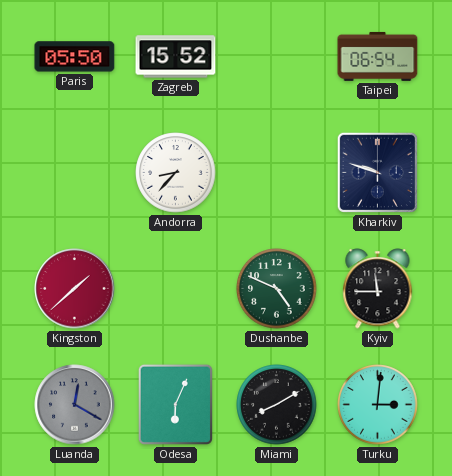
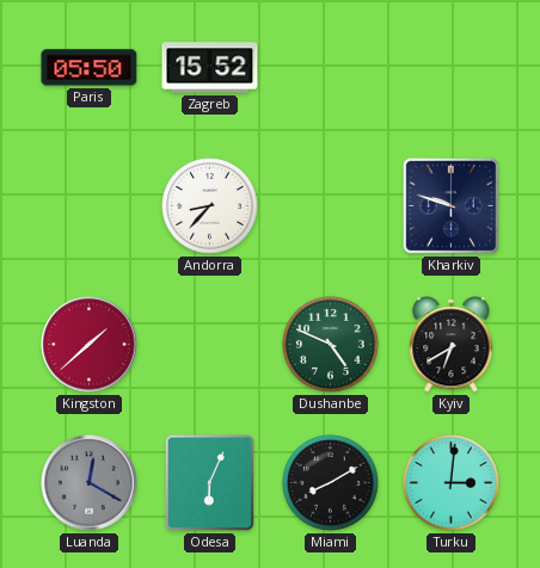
Taipei: 06:54 -> none
Kyiv: 11:45 -> 6:40
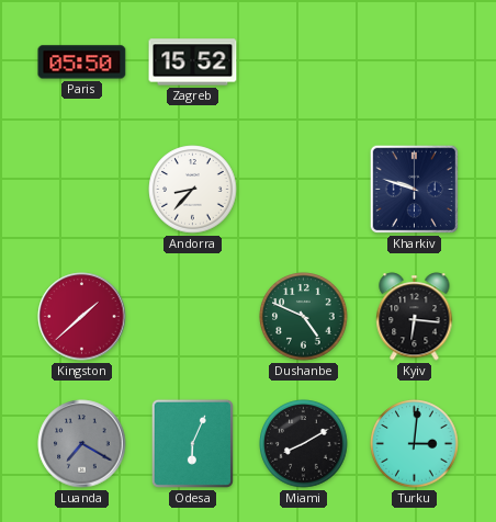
Kyiv: 6:40 -> 6:16
Luanda: 12:20 -> 7:20
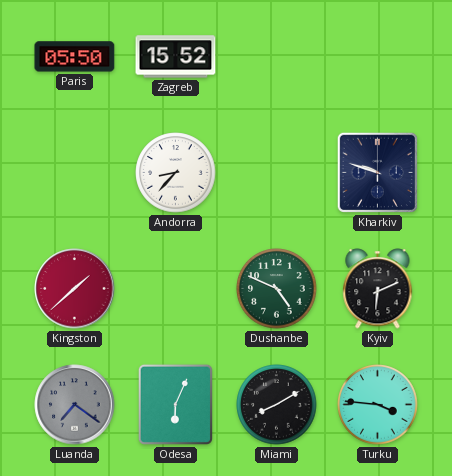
Kyiv: 6:16 -> 6:11
Luanda: 7:20 -> 7:21
Turku: 3:01 -> 3:46
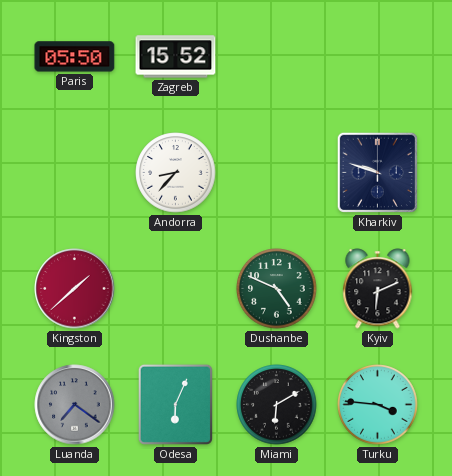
Miami: 8:10 -> 6:10
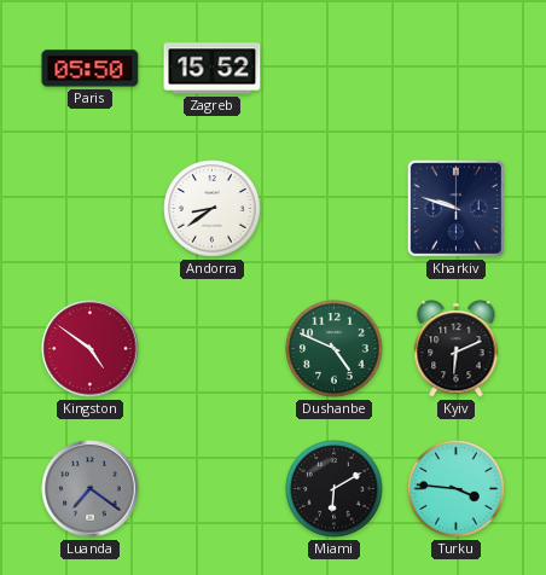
Andorra: 8:37 -> 8:39
Kingston: 1:38 -> 4:51
Odesa: 6:04 -> none
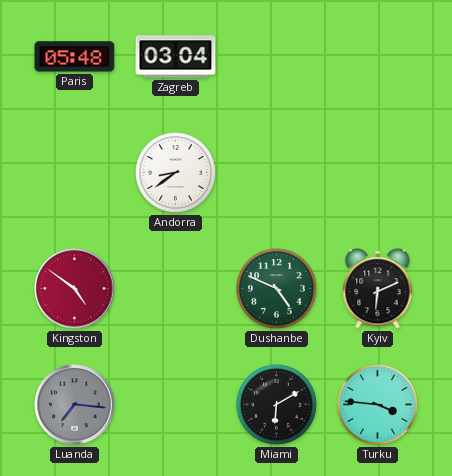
Paris: 05:50 -> 05:48
Zagreb: 15:52 -> 03:04
Kharkiv: 9:48 -> none
Luanda: 7:21 -> 7:16
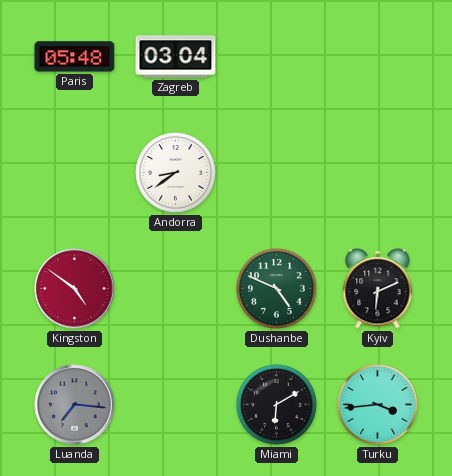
Turku: 3:46 -> 3:44
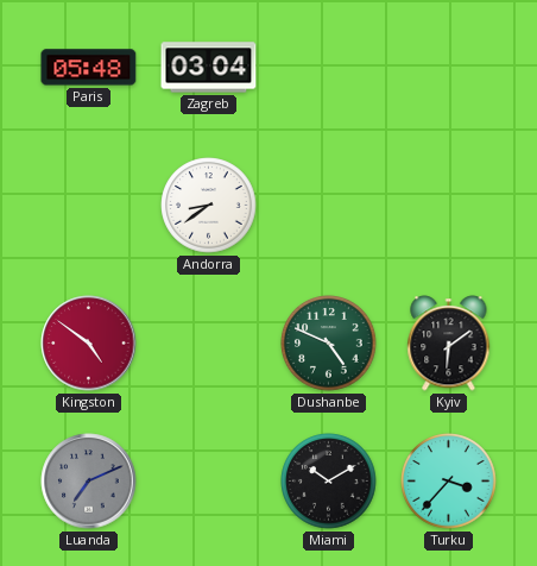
Kyiv: 6:11 -> 6:09
Luanda: 7:16 -> 7:11
Miami: 6:10 -> 10:10
Turku: 3:44 -> 3:37
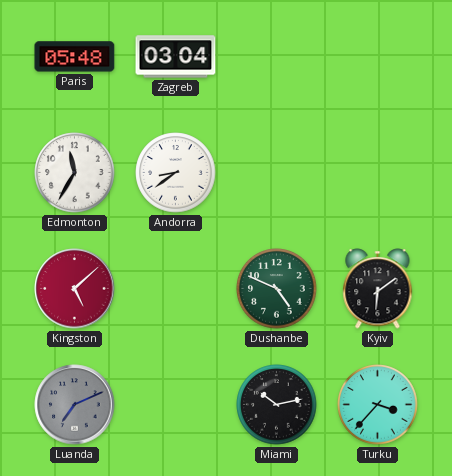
Edmonton: none -> 11:35
Kingston: 4:51 -> 5:08
Miami: 10:10 -> 10:13
